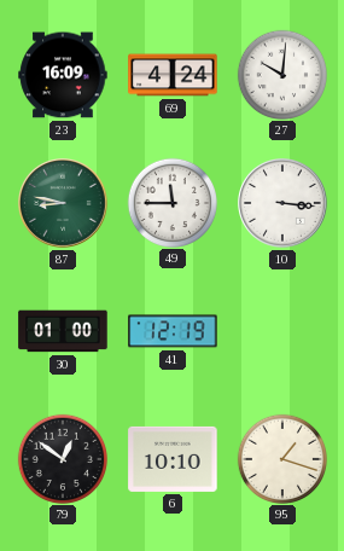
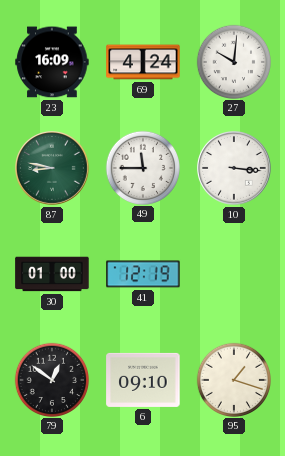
6: 10:10 -> 09:10
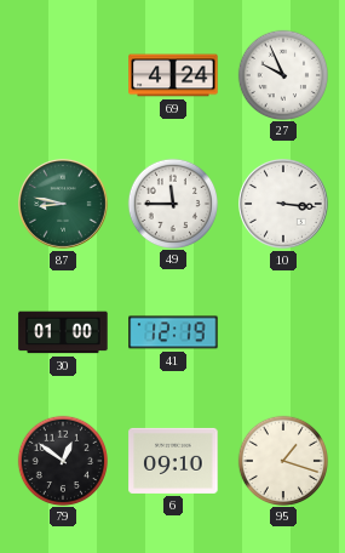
23: 16:09 -> none
27: 10:01 -> 9:56
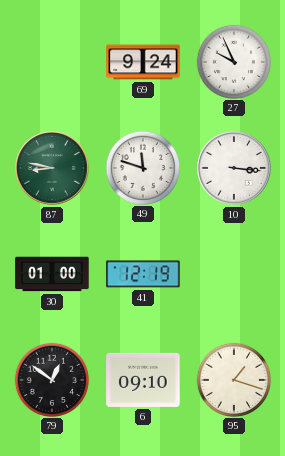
69: 4:24 -> 9:24
49: 11:45 -> 11:48
